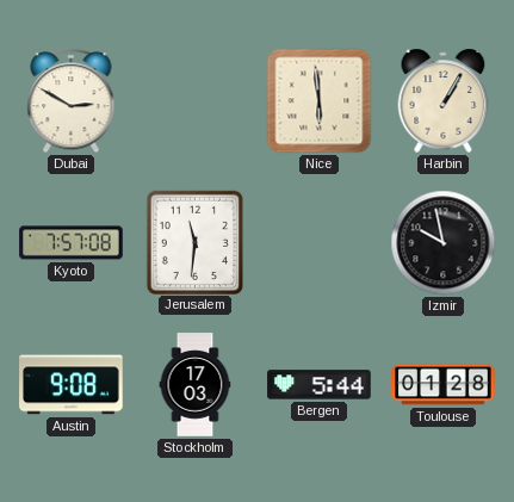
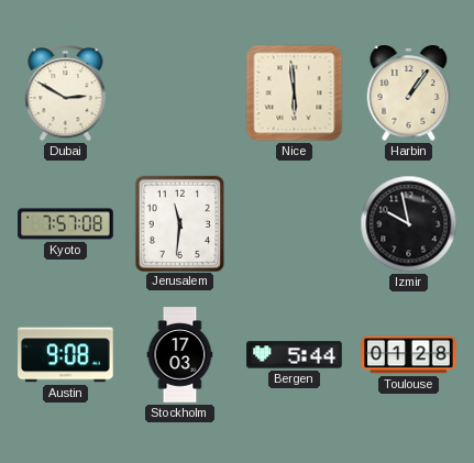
Harbin: 1:05 -> 1:06
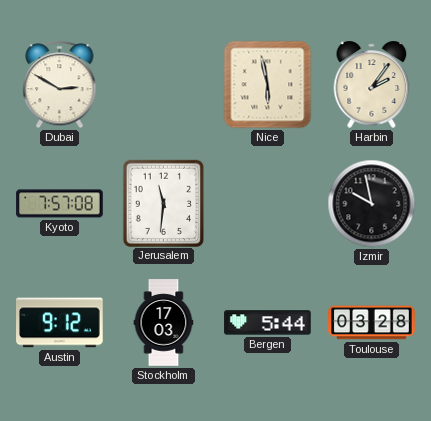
Nice: 5:59 -> 5:58
Harbin: 1:06 -> 2:06
Austin: 9:08 -> 9:12
Toulouse: 01:28 -> 03:28
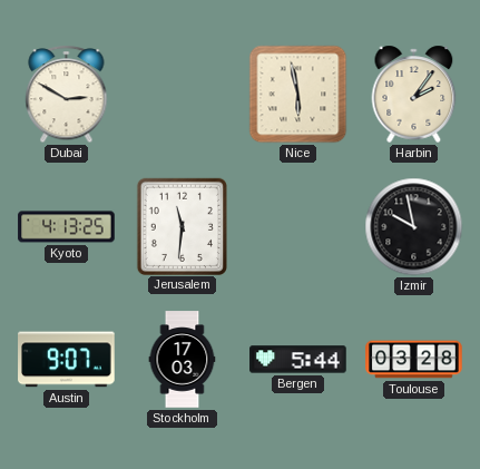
Kyoto: 7:57 -> 4:13
Austin: 9:12 -> 9:07
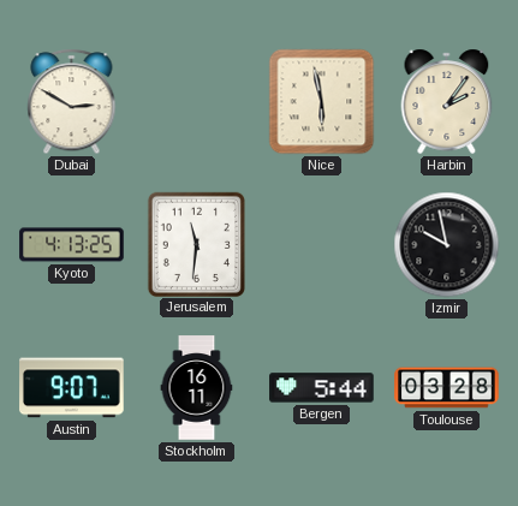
Stockholm: 17:03 -> 16:11
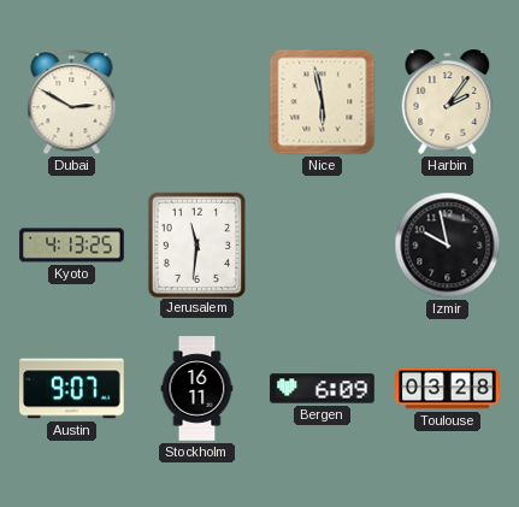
Bergen: 5:44 -> 6:09
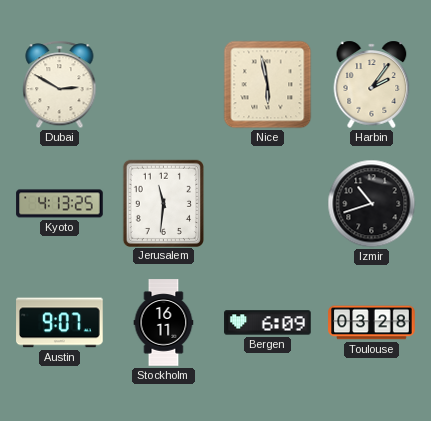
Izmir: 9:58 -> 10:42
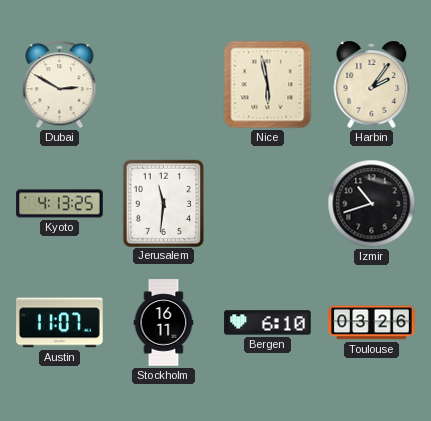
Austin: 9:07 -> 11:07
Bergen: 6:09 -> 6:10
Toulouse: 03:28 -> 03:26
